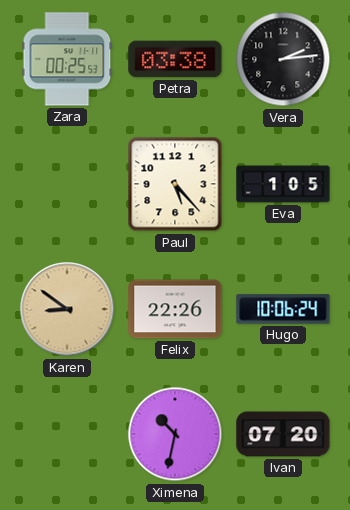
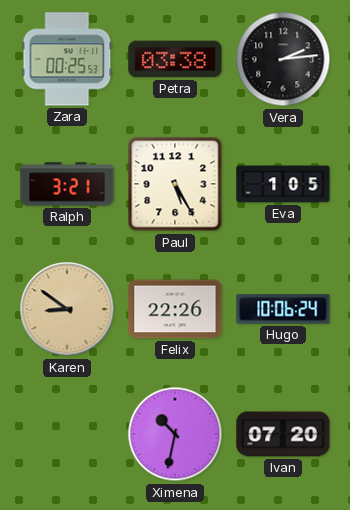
Ralph: none -> 3:21
Paul: 5:23 -> 5:25
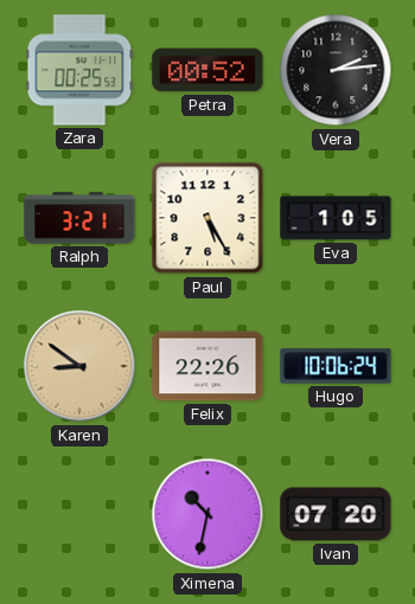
Petra: 03:38 -> 00:52
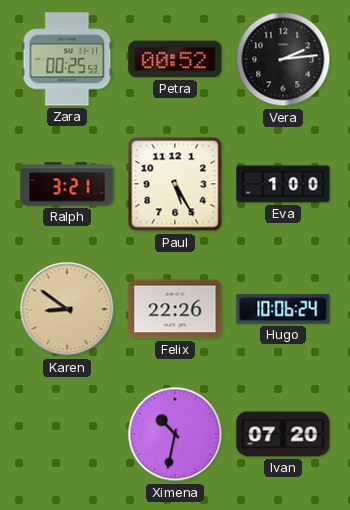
Eva: 1:05 -> 1:00
